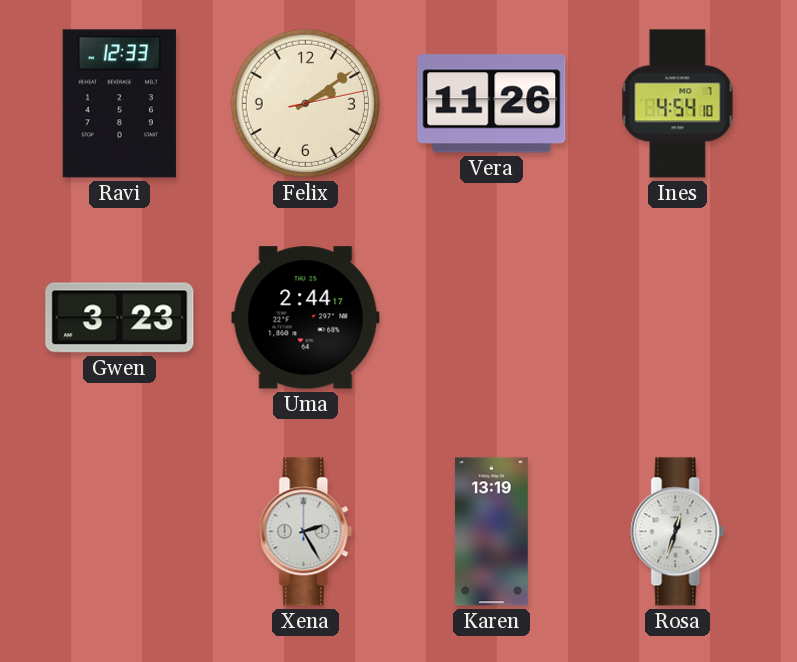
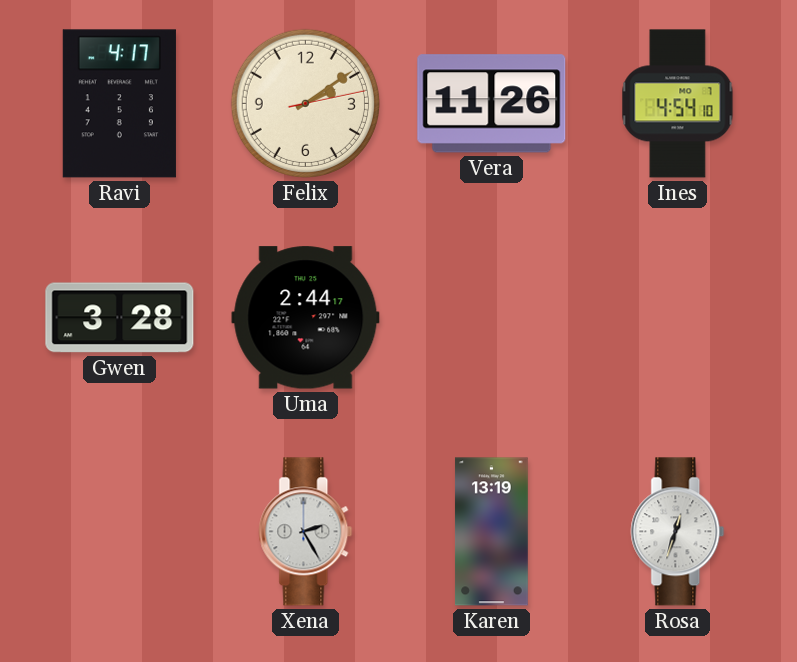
Ravi: 12:33 -> 4:17
Gwen: 3:23 -> 3:28
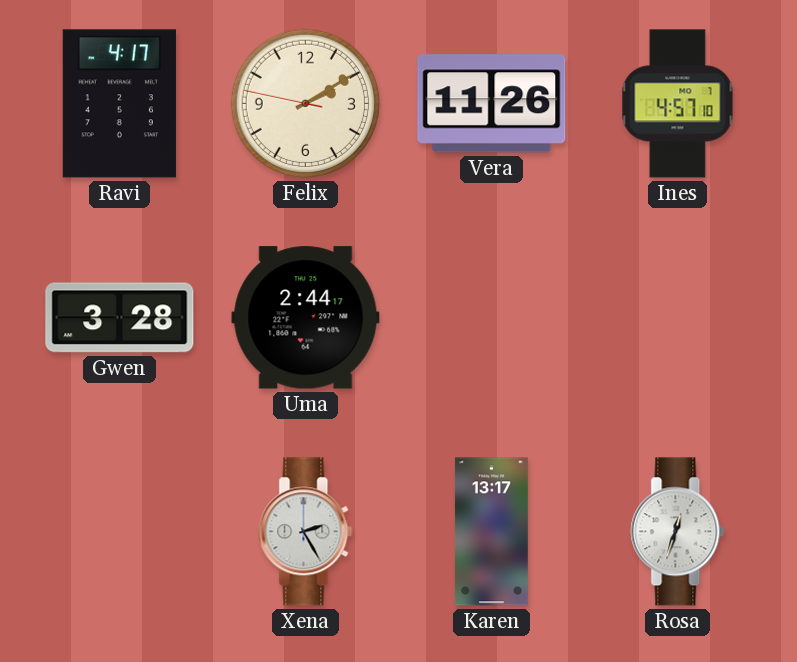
Felix: 2:09:13 -> 2:09:47
Ines: 4:54 -> 4:57
Karen: 13:19 -> 13:17
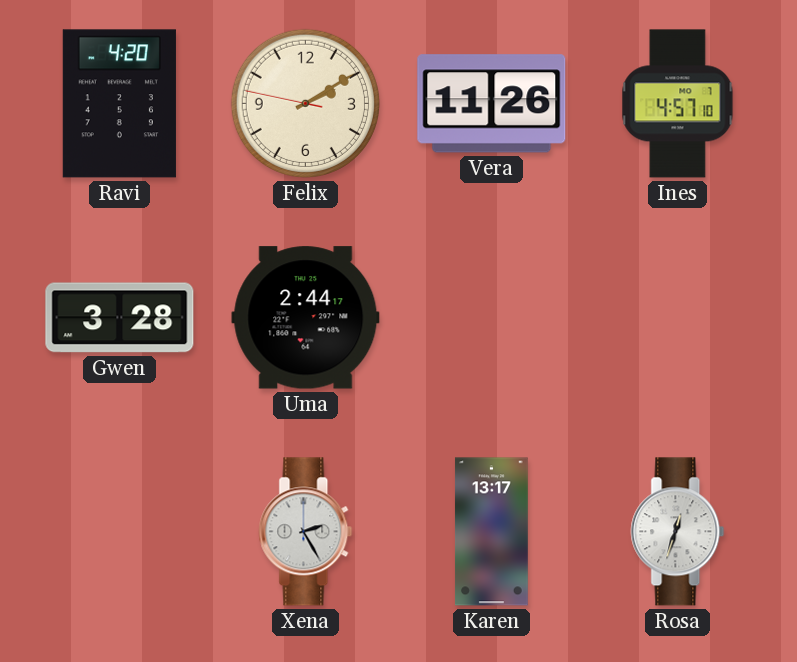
Ravi: 4:17 -> 4:20
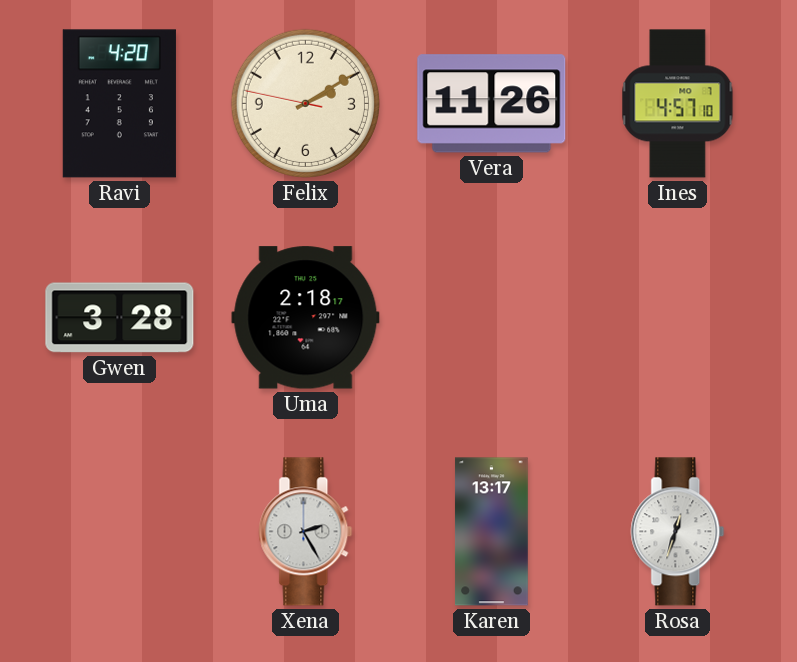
Uma: 2:44 -> 2:18
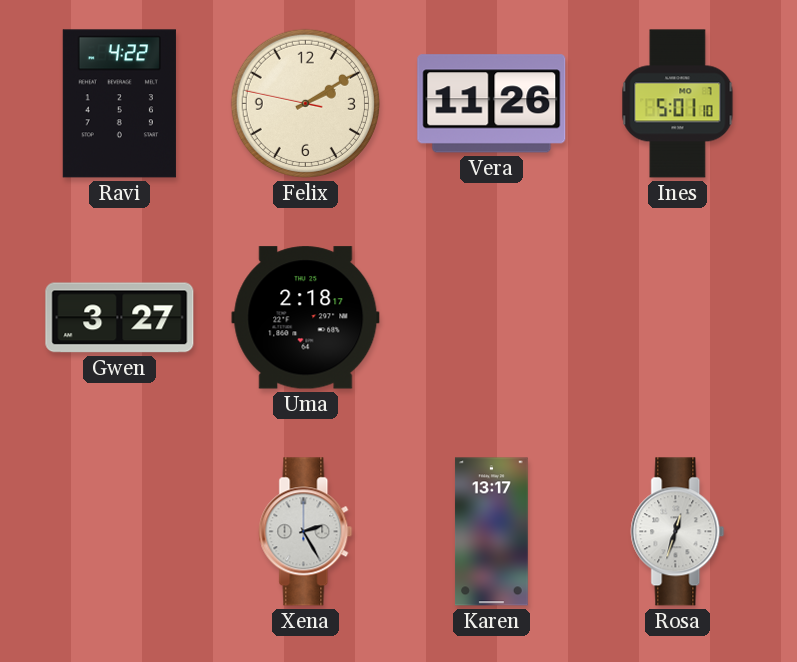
Ravi: 4:20 -> 4:22
Ines: 4:57 -> 5:01
Gwen: 3:28 -> 3:27
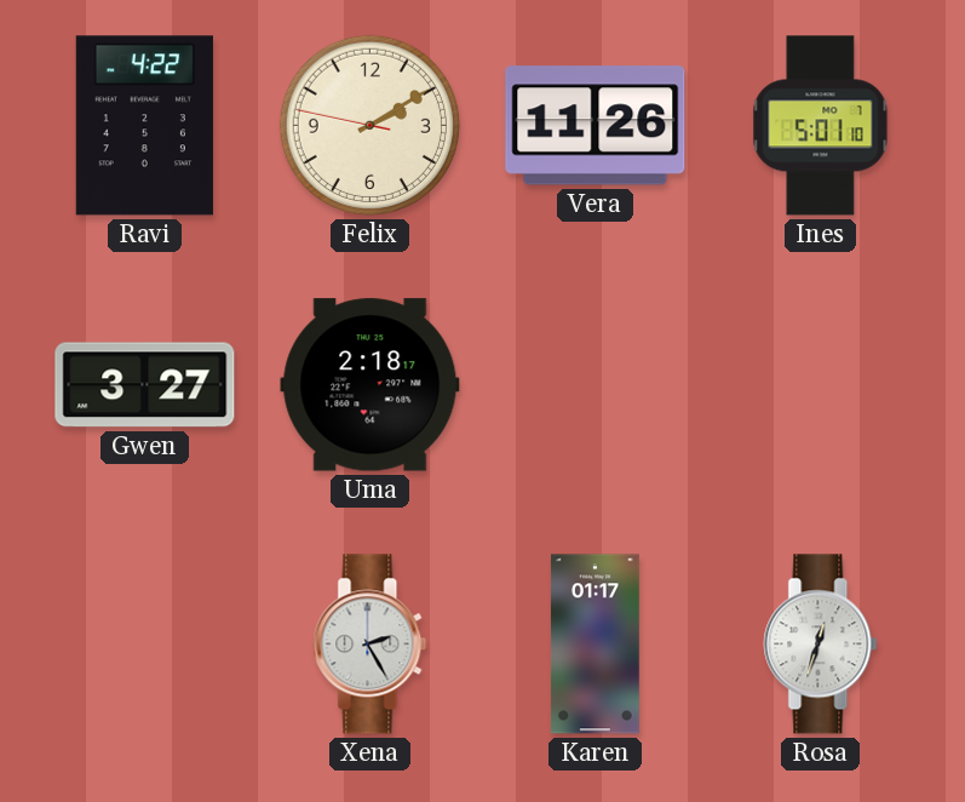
Karen: 13:17 -> 01:17
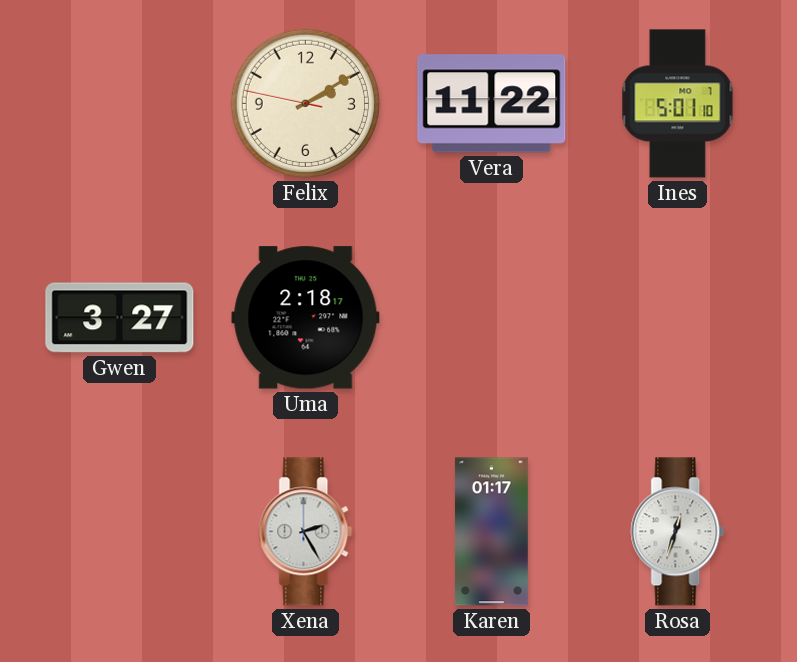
Ravi: 4:22 -> none
Vera: 11:26 -> 11:22
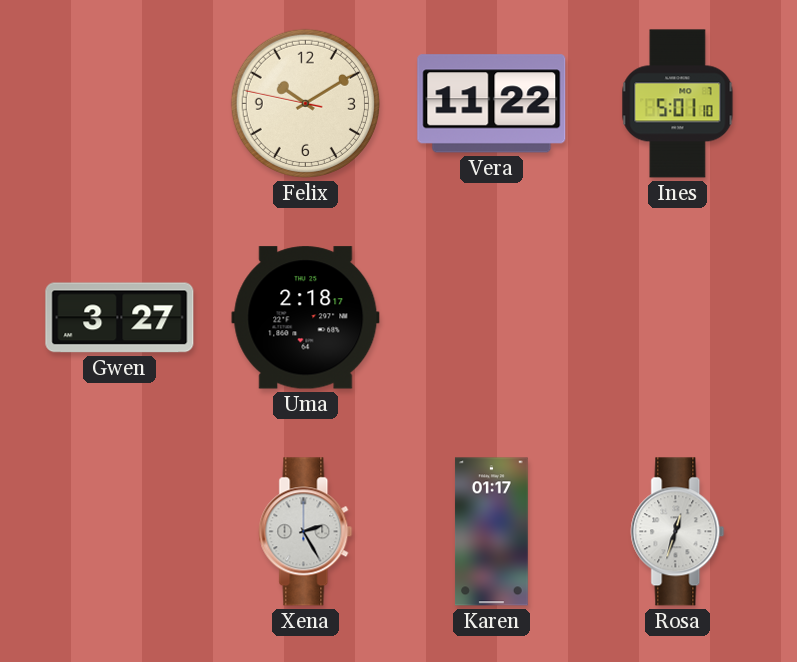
Felix: 2:09 -> 10:09
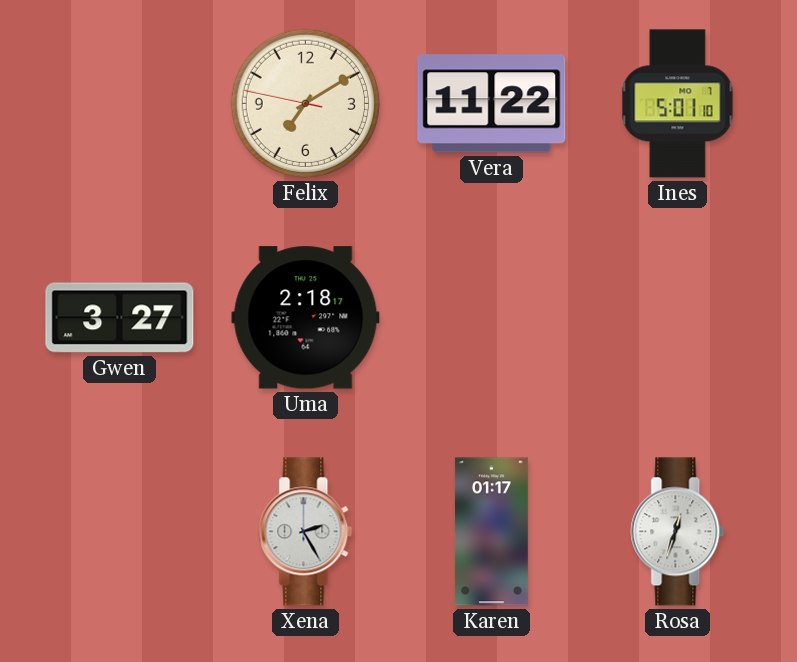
Felix: 10:09 -> 7:09
